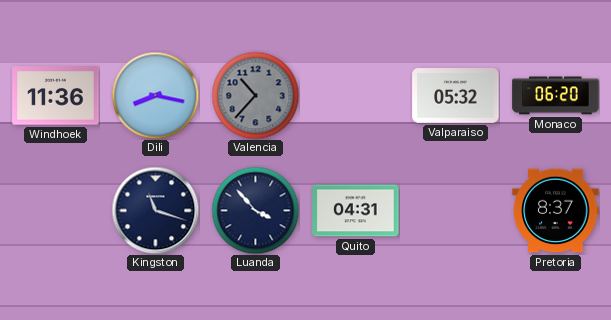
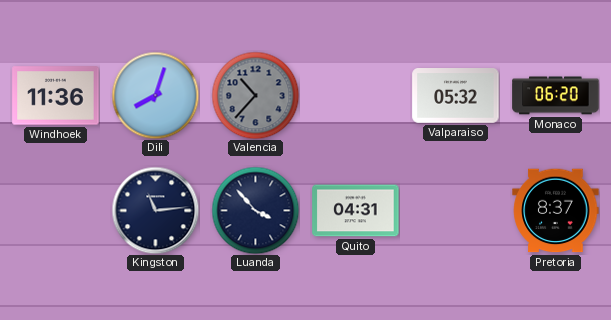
Dili: 8:17 -> 8:03
Kingston: 11:18 -> 11:14
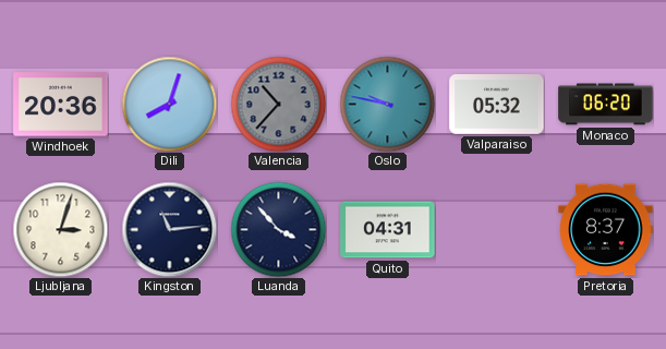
Windhoek: 11:36 -> 20:36
Oslo: none -> 9:47
Ljubljana: none -> 3:03
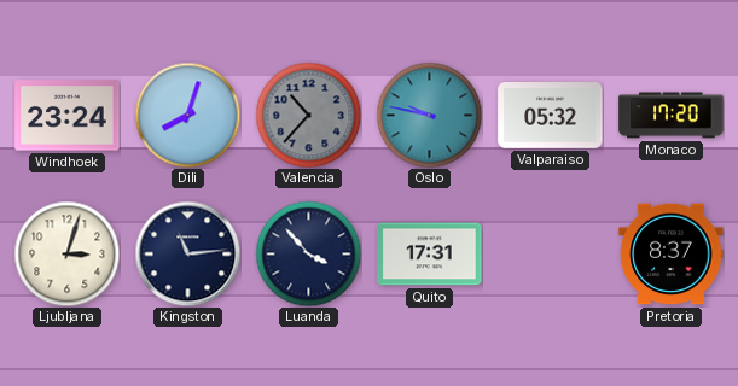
Windhoek: 20:36 -> 23:24
Monaco: 06:20 -> 17:20
Quito: 04:31 -> 17:31
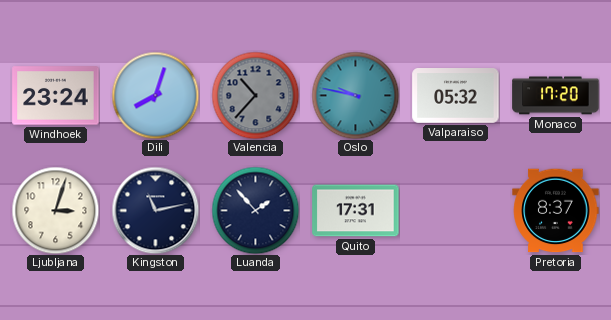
Kingston: 11:14 -> 11:13
Luanda: 3:53 -> 1:53
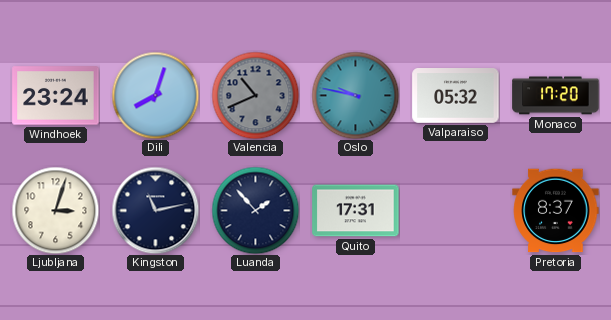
Valencia: 10:37 -> 10:41
